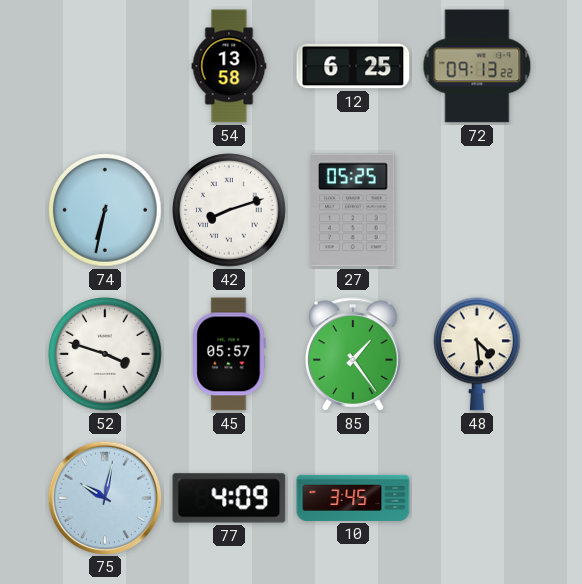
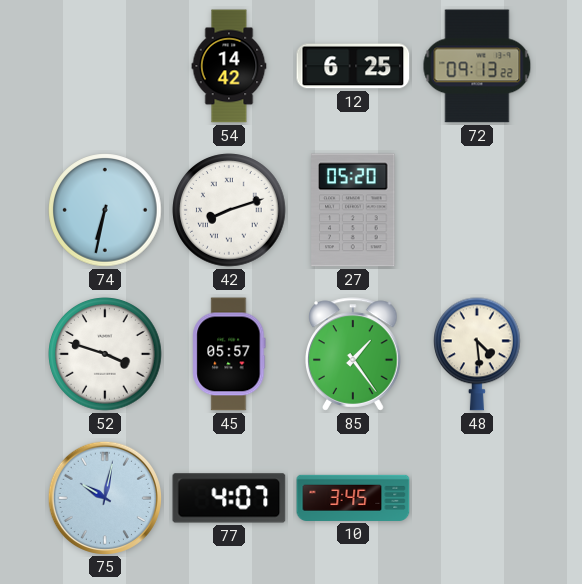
54: 13:58 -> 14:42
27: 05:25 -> 05:20
77: 4:09 -> 4:07
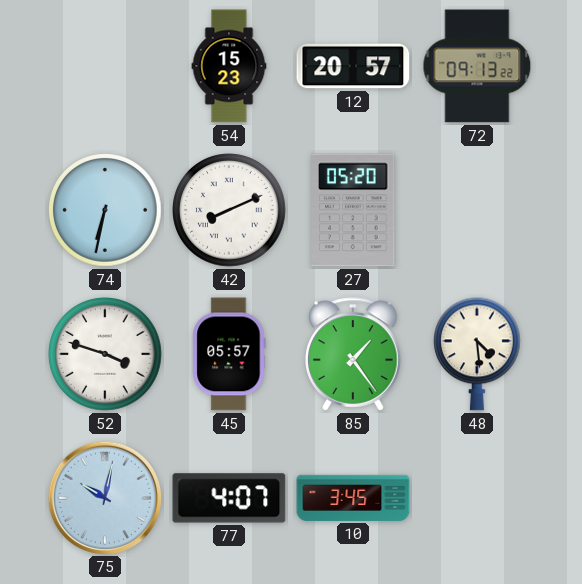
54: 14:42 -> 15:23
12: 6:25 -> 20:57
42: 8:12 -> 8:11
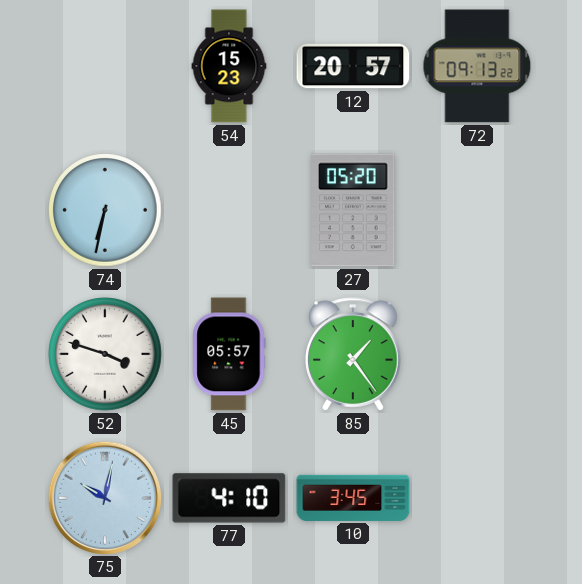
42: 8:11 -> none
48: 4:29 -> none
77: 4:07 -> 4:10
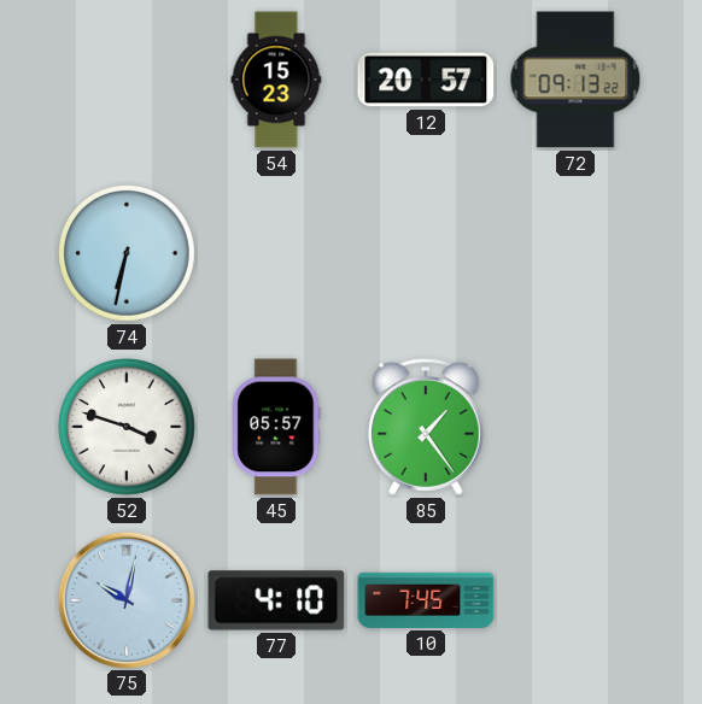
27: 05:20 -> none
10: 3:45 -> 7:45
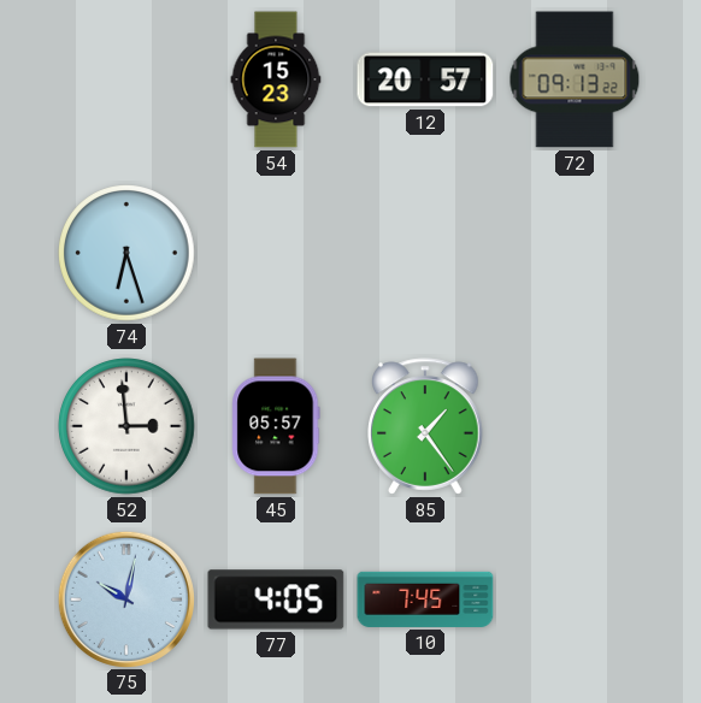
74: 6:32 -> 6:27
52: 3:48 -> 2:59
77: 4:10 -> 4:05
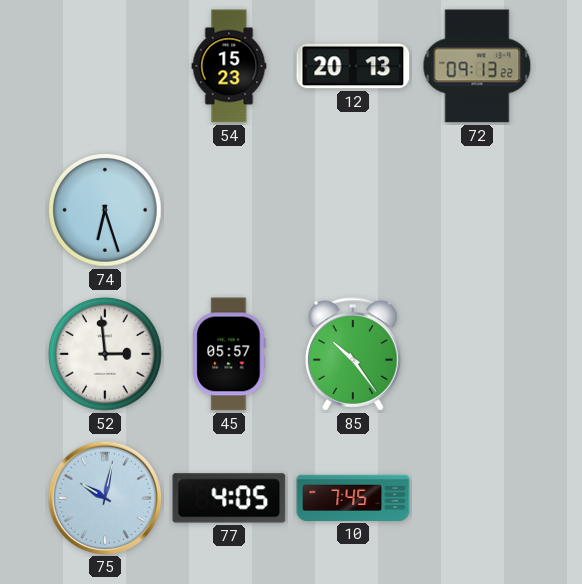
12: 20:57 -> 20:13
85: 1:24 -> 10:24
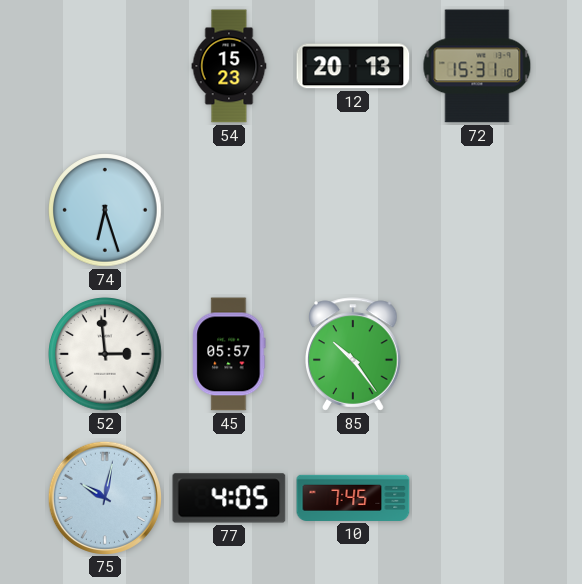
72: 09:13 -> 15:31
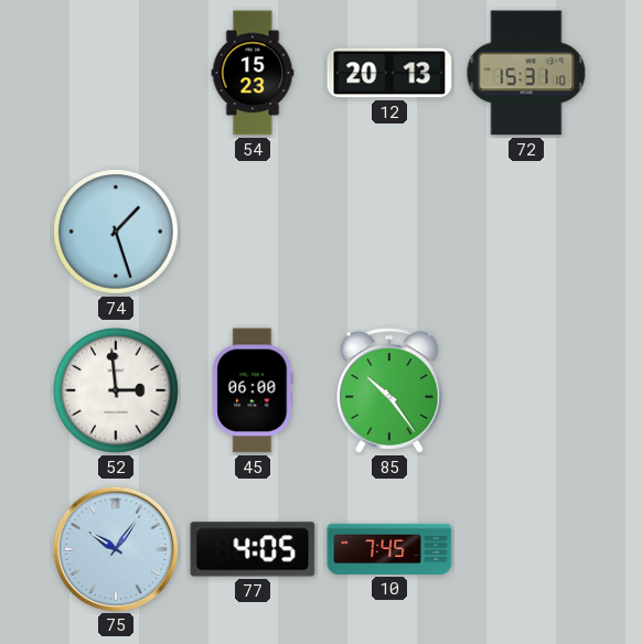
74: 6:27 -> 1:27
45: 05:57 -> 06:00
75: 10:02 -> 10:06
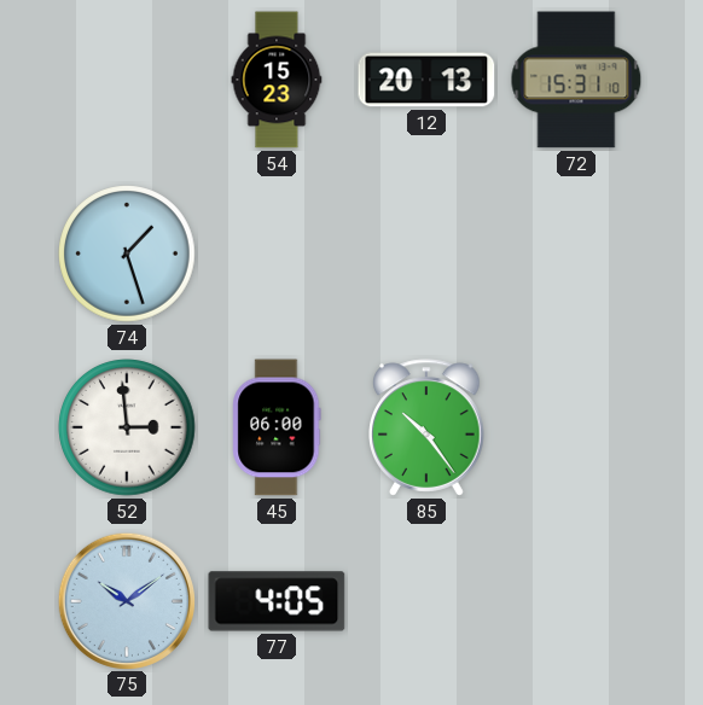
75: 10:06 -> 10:09
10: 7:45 -> none
